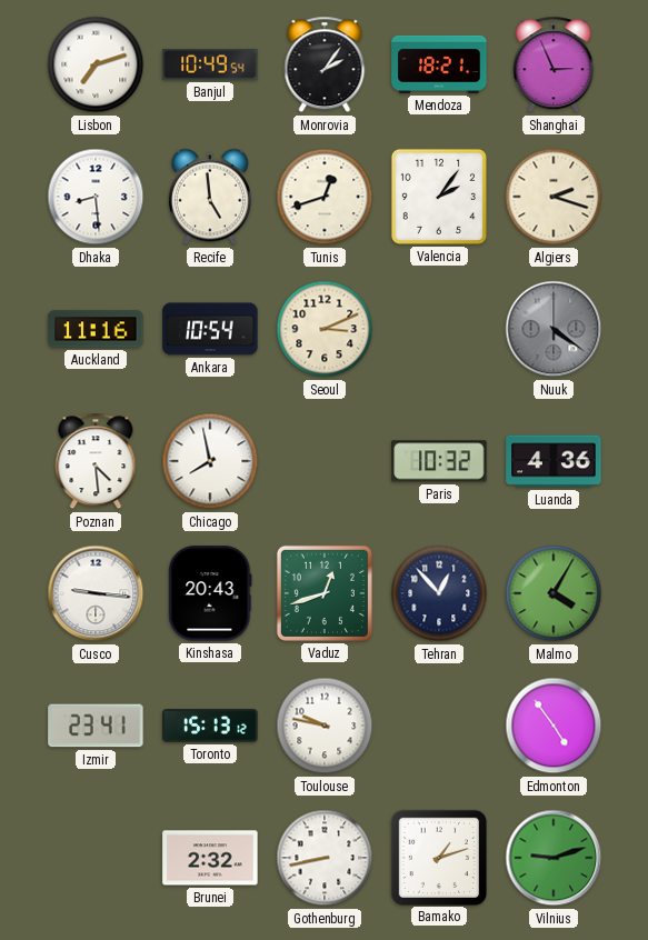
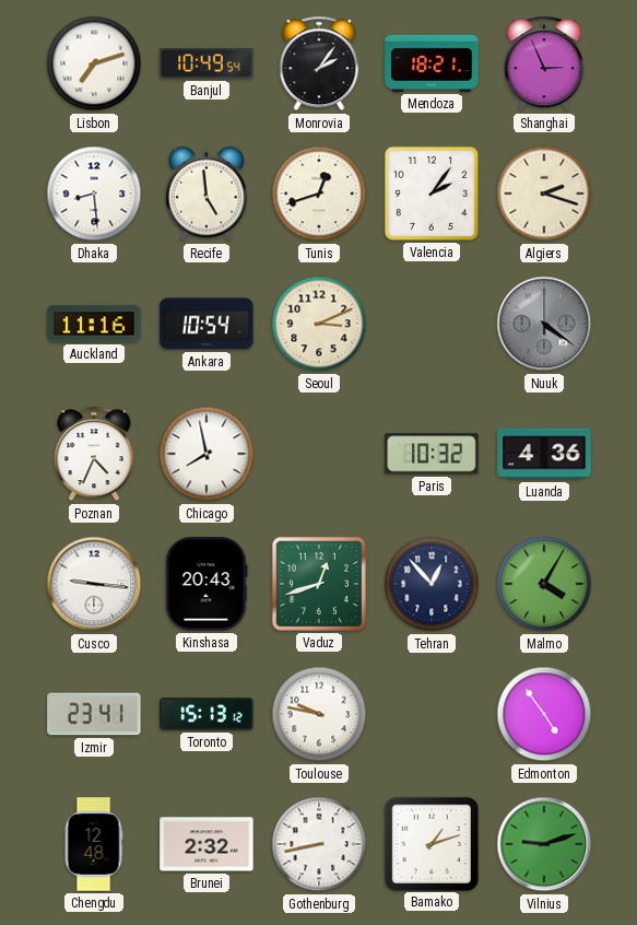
Poznan: 4:29 -> 4:34
Chengdu: none -> 12:48
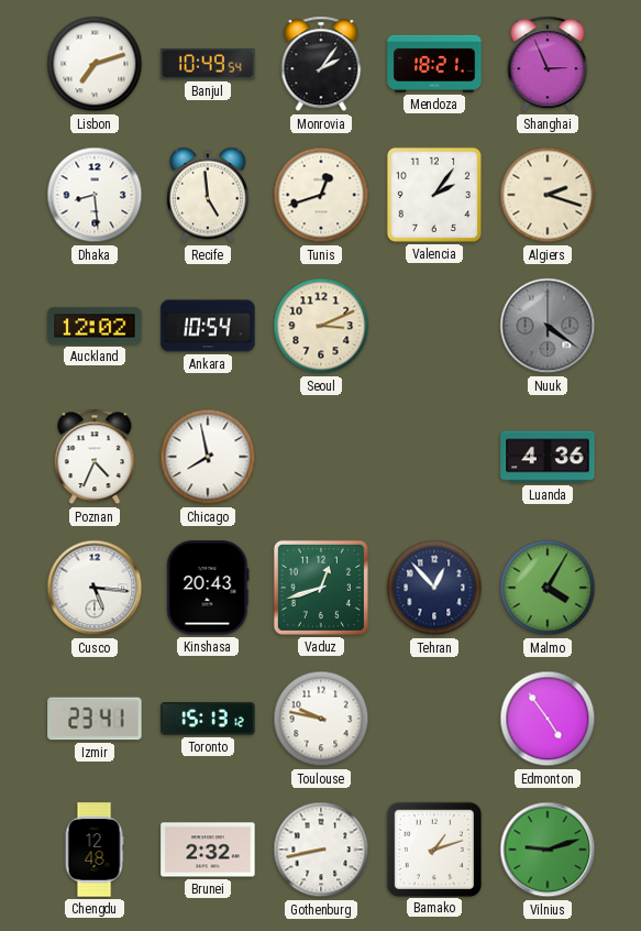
Auckland: 11:16 -> 12:02
Paris: 10:32 -> none
Cusco: 9:16 -> 5:16
